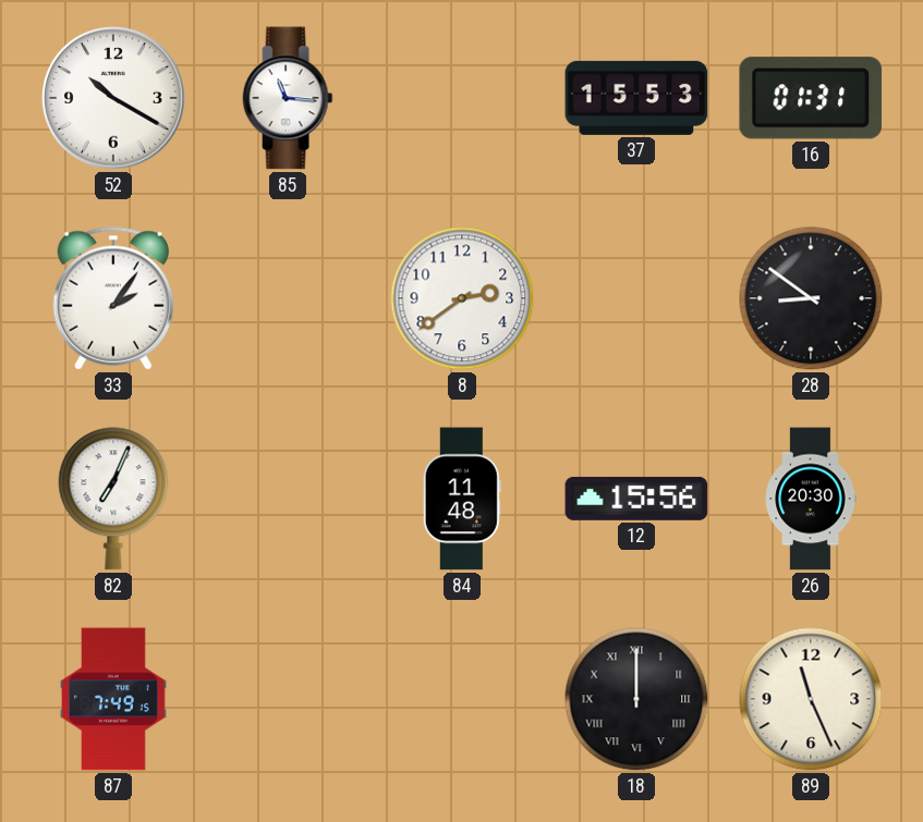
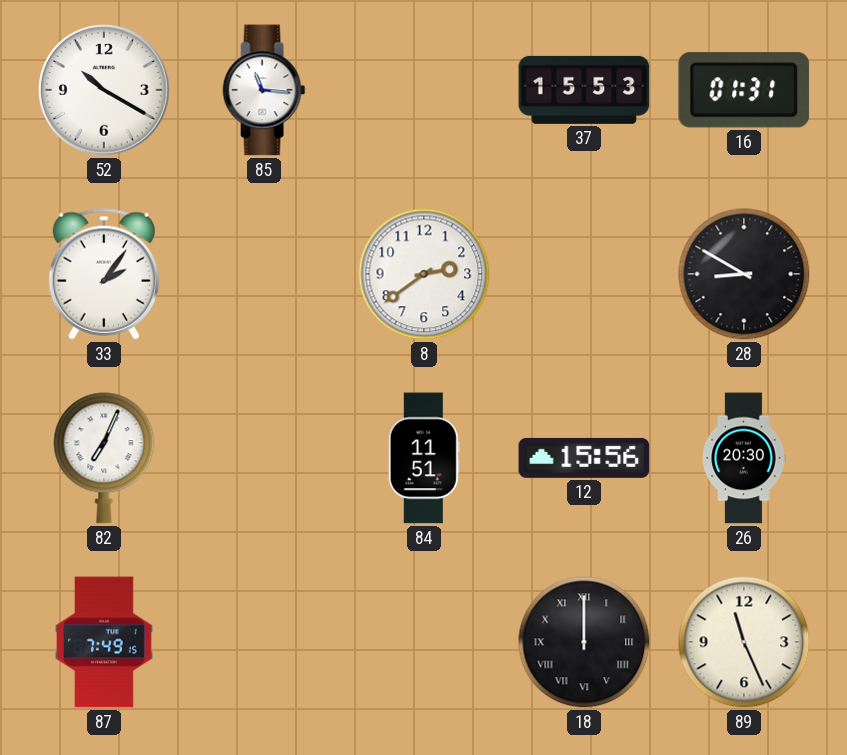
28: 8:51 -> 8:50
84: 11:48 -> 11:51
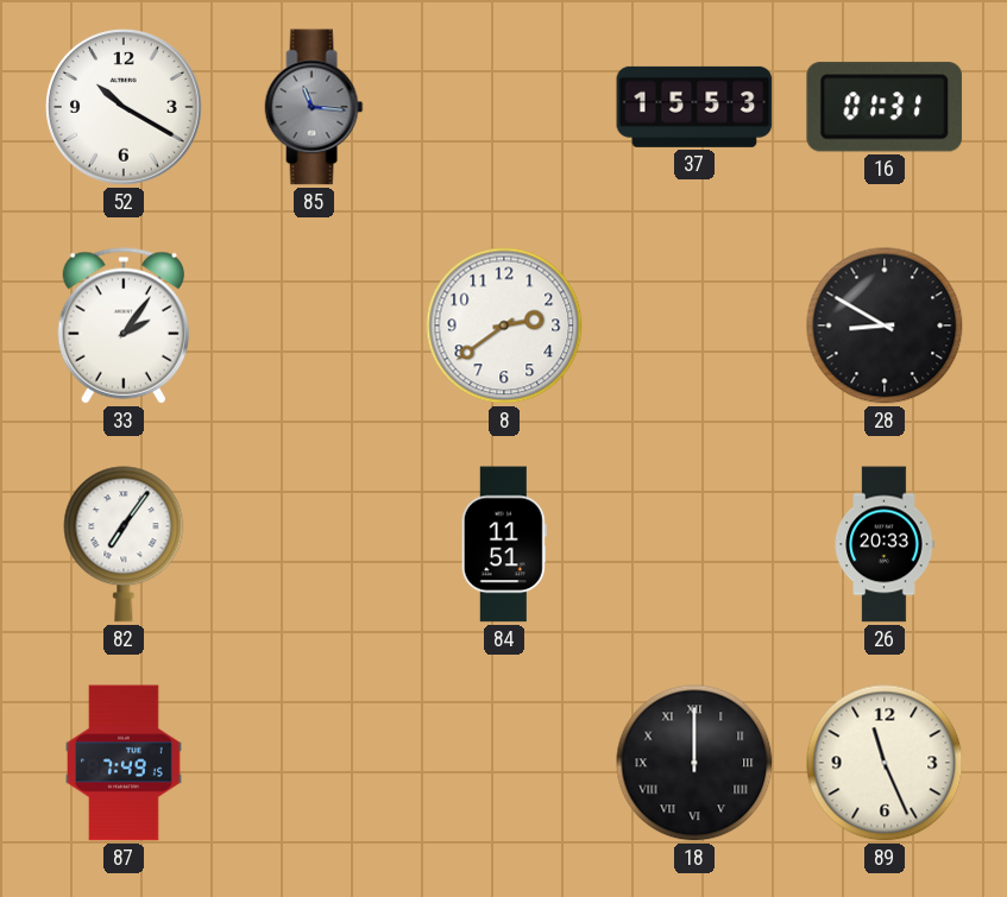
85 dial: white -> grey
82: 7:04 -> 7:06
12: 15:56 -> none
26: 20:30 -> 20:33
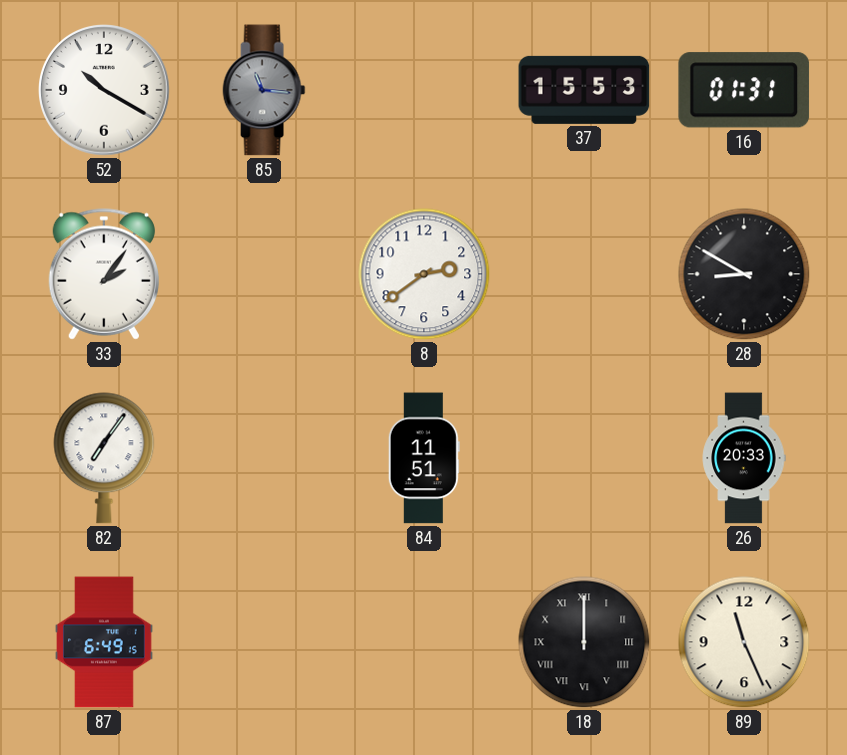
87: 7:49 -> 6:49
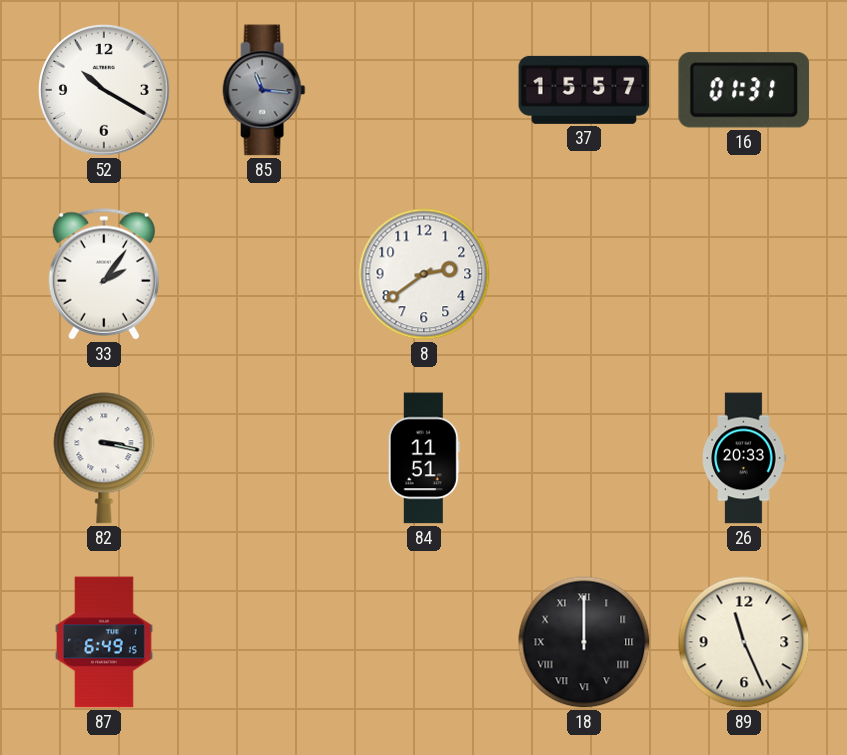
37: 15:53 -> 15:57
28: 8:50 -> none
82: 7:06 -> 3:17
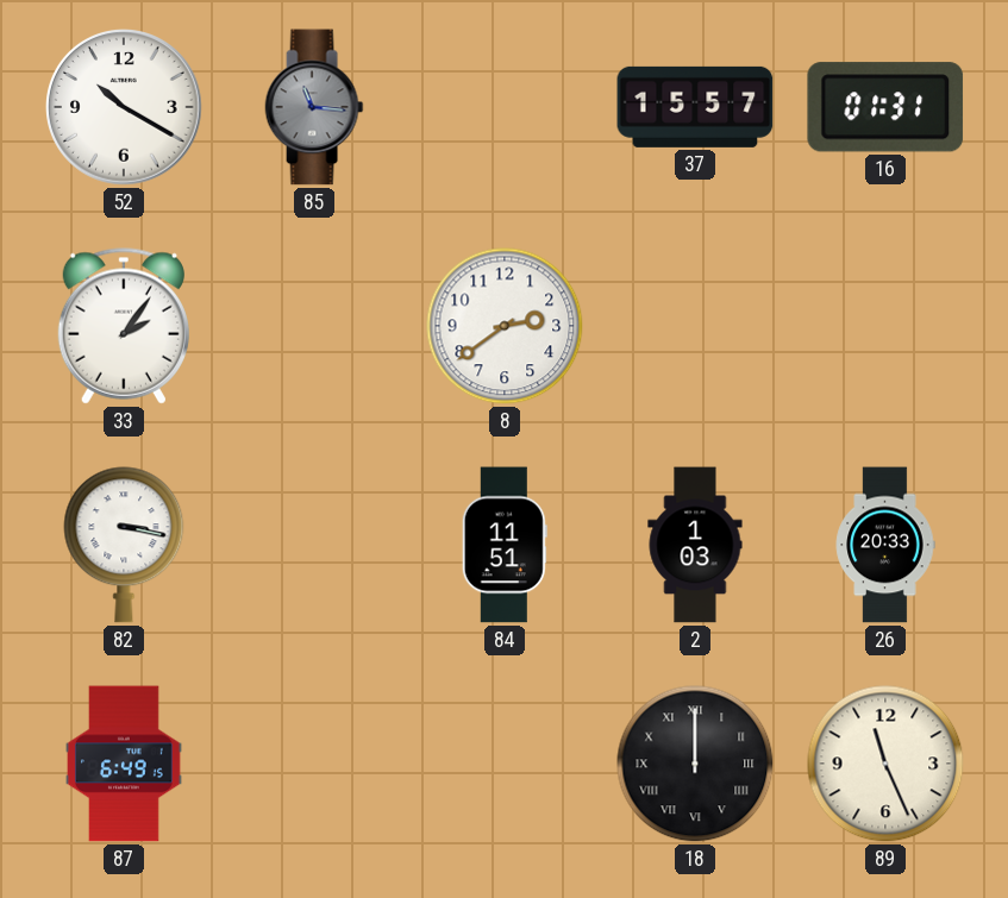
2: none -> 1:03
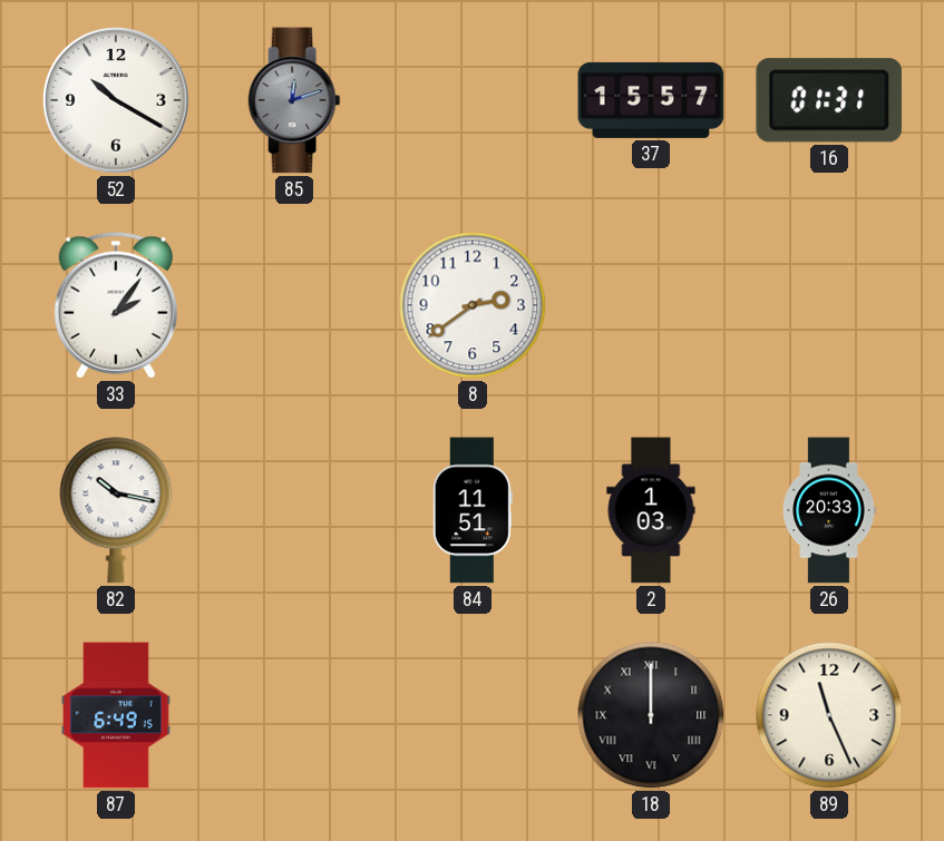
85: 11:16 -> 12:12
82: 3:17 -> 10:17
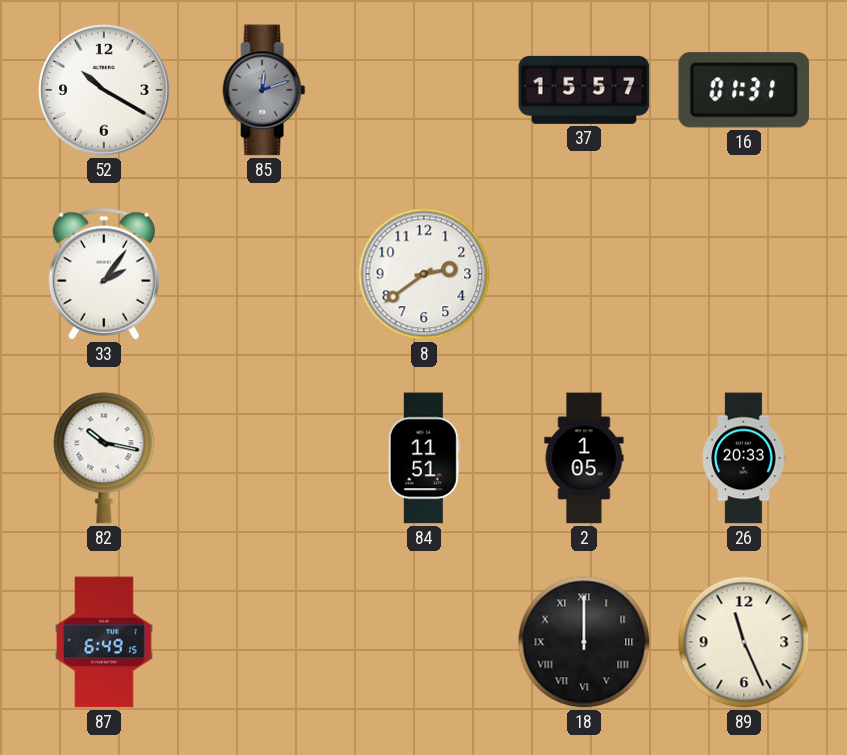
2: 1:03 -> 1:05
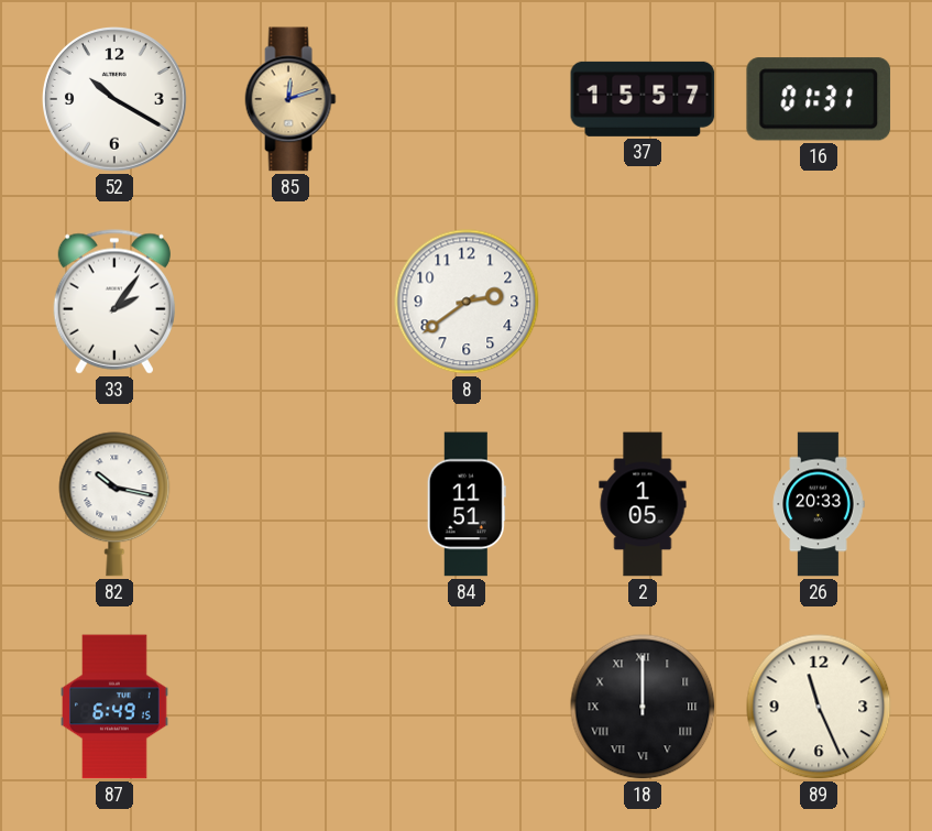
85 dial: grey -> champagne
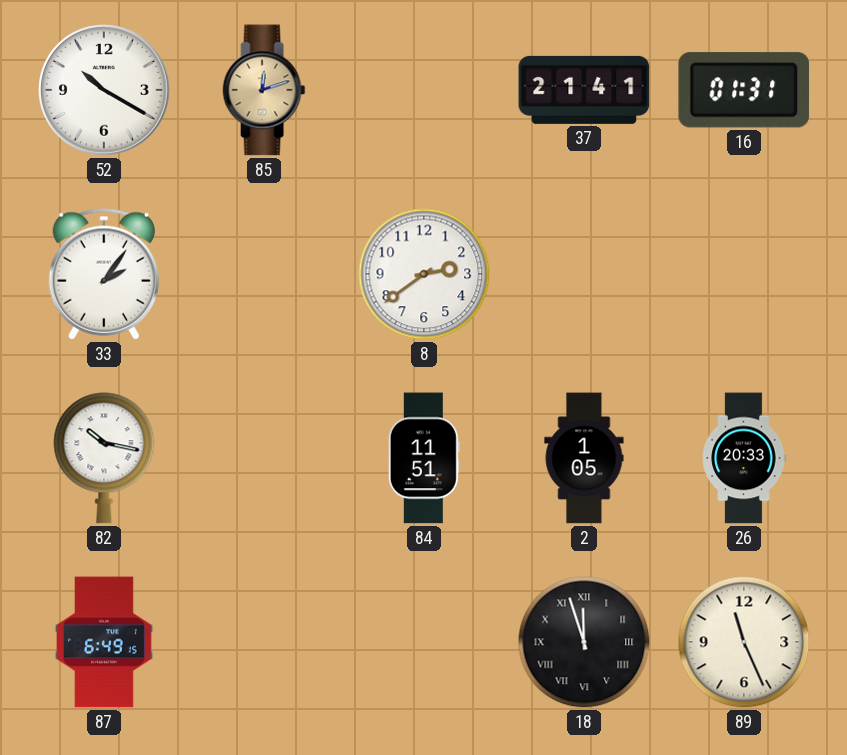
37: 15:57 -> 21:41
18: 12:00 -> 11:57
